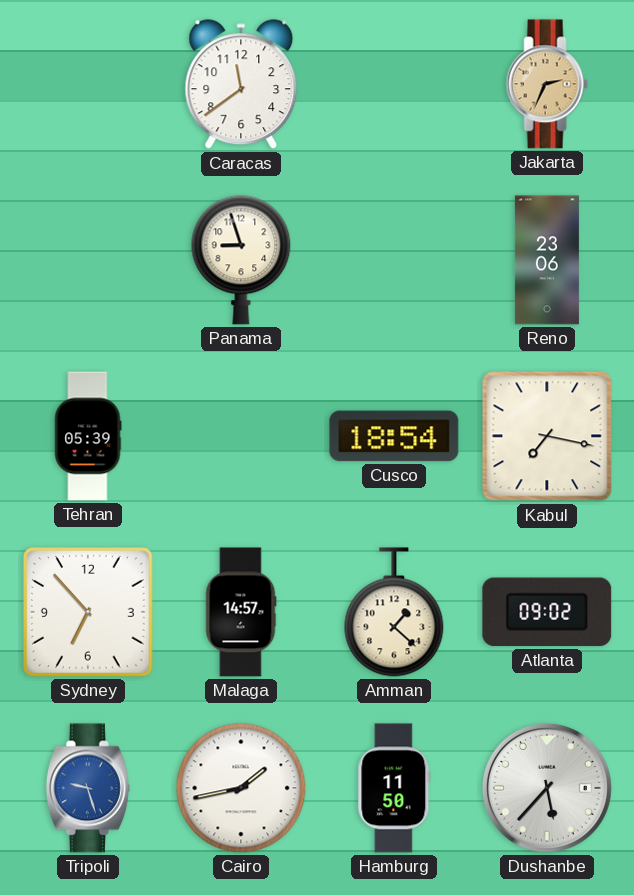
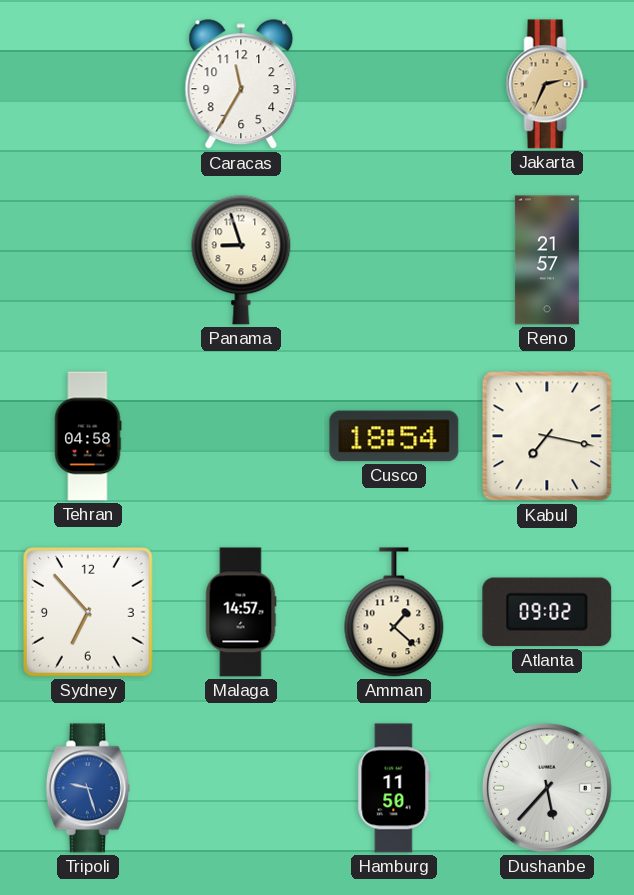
Caracas: 11:39 -> 11:35
Reno: 23:06 -> 21:57
Tehran: 05:39 -> 04:58
Cairo: 1:43 -> none
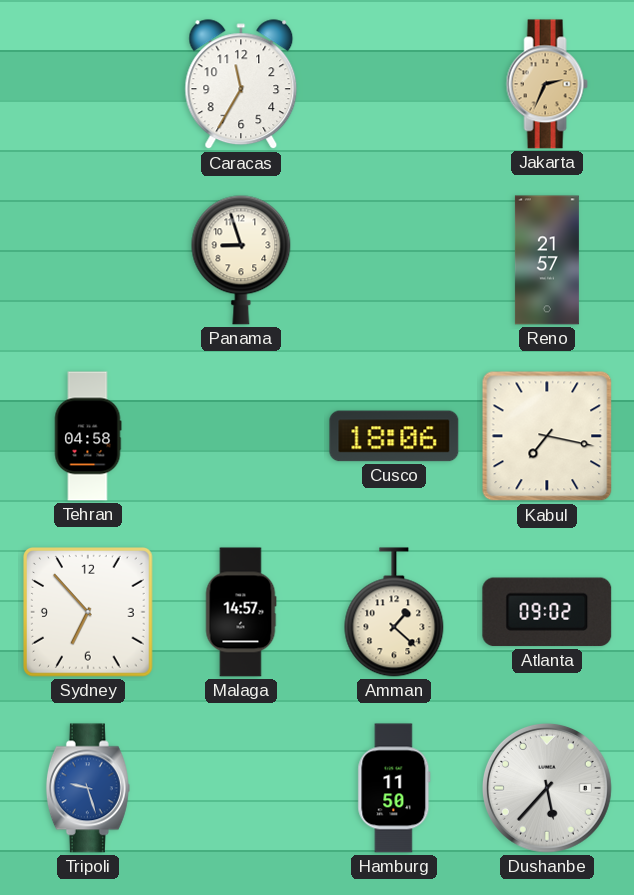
Cusco: 18:54 -> 18:06
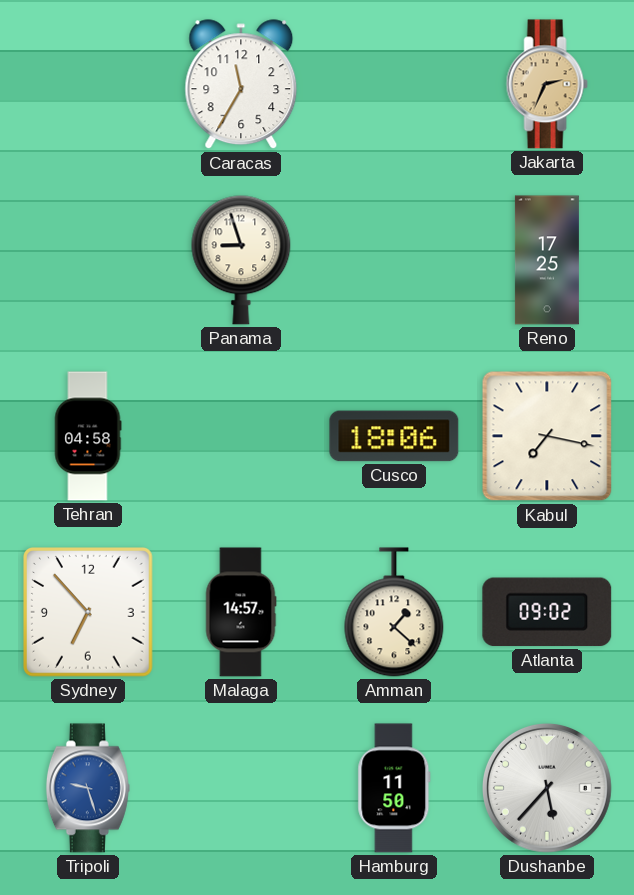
Reno: 21:57 -> 17:25
